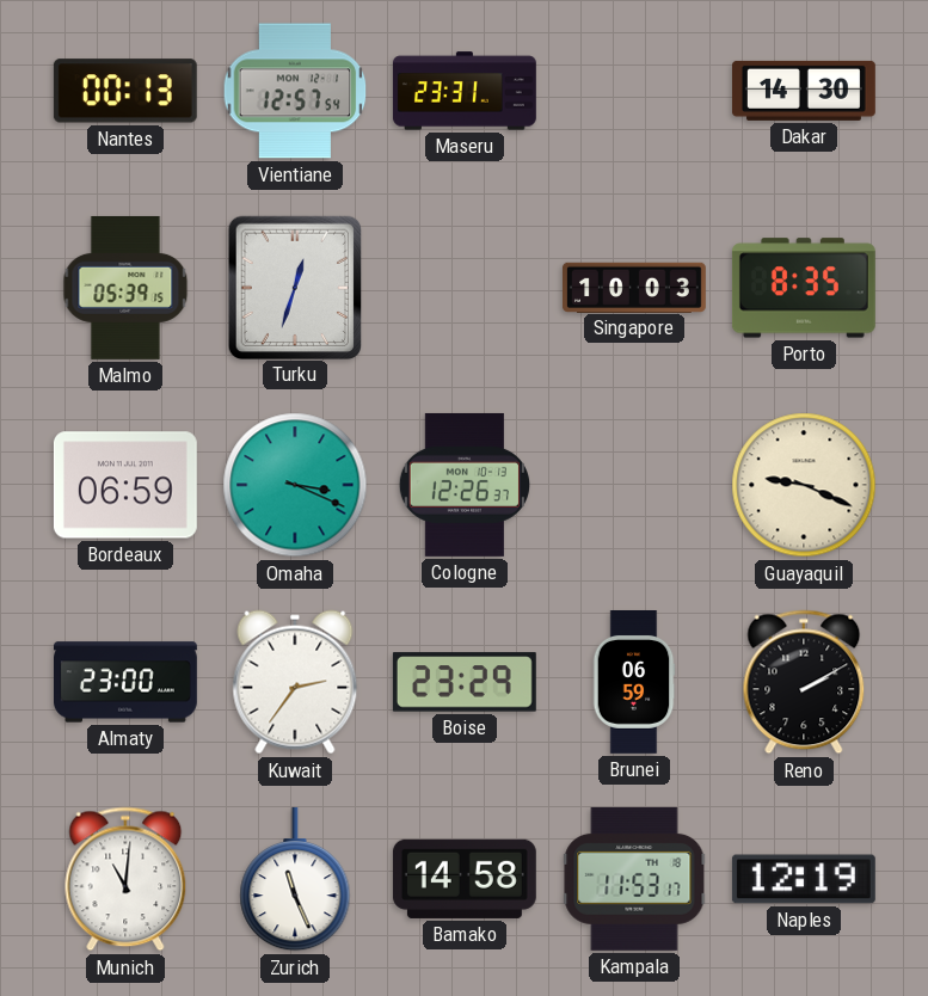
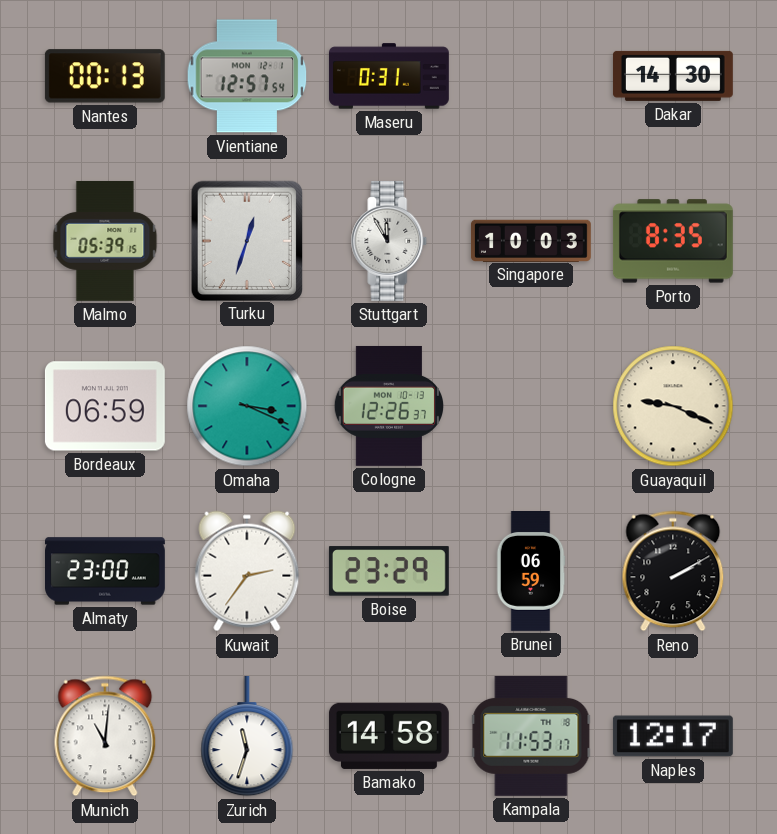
Maseru: 23:31 -> 0:31
Stuttgart: none -> 11:55
Zurich: 11:26 -> 11:33
Naples: 12:19 -> 12:17
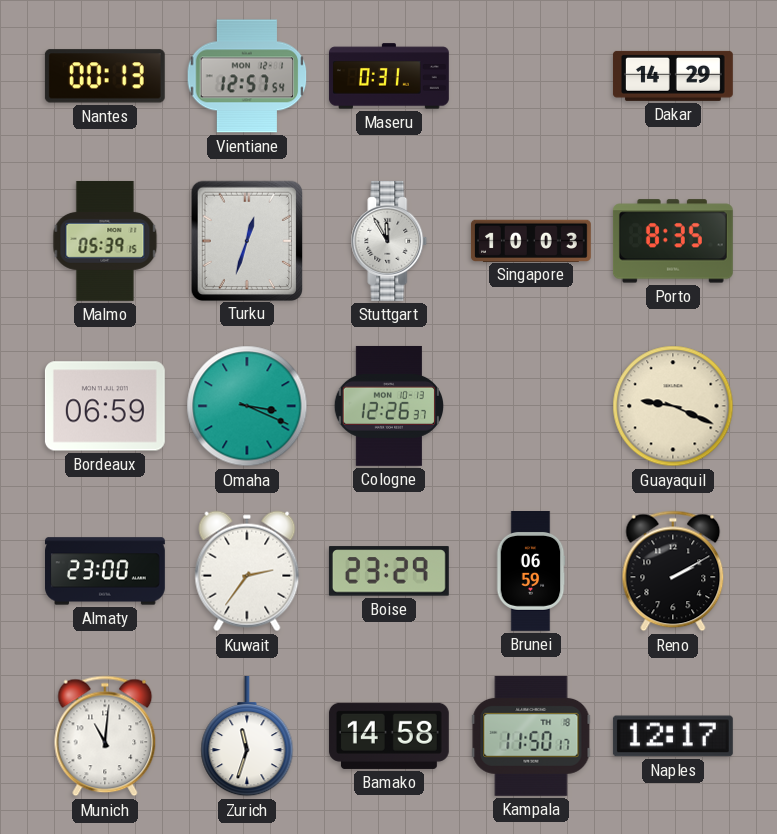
Dakar: 14:30 -> 14:29
Kampala: 11:53 -> 11:50
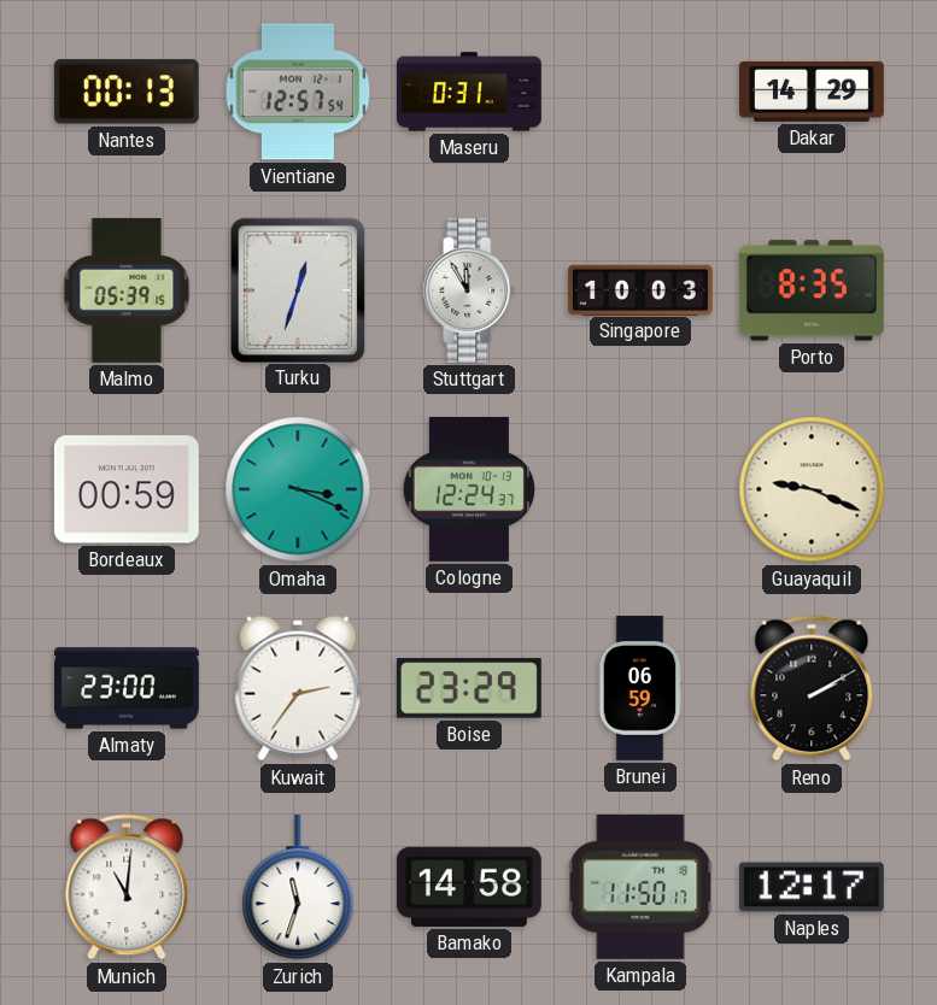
Bordeaux: 06:59 -> 00:59
Cologne: 12:26 -> 12:24
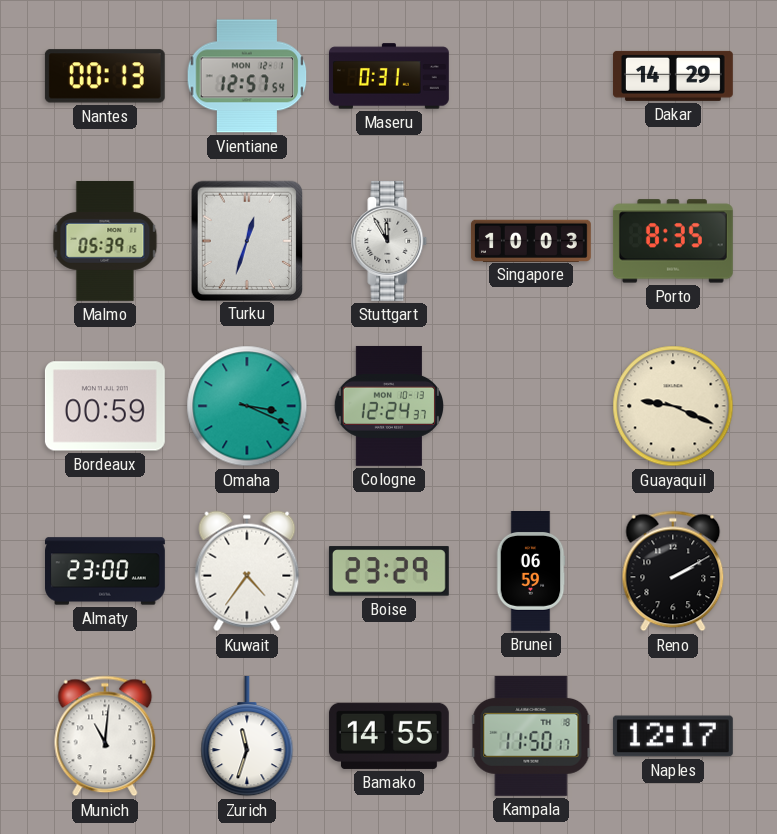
Kuwait: 2:36 -> 4:36
Bamako: 14:58 -> 14:55
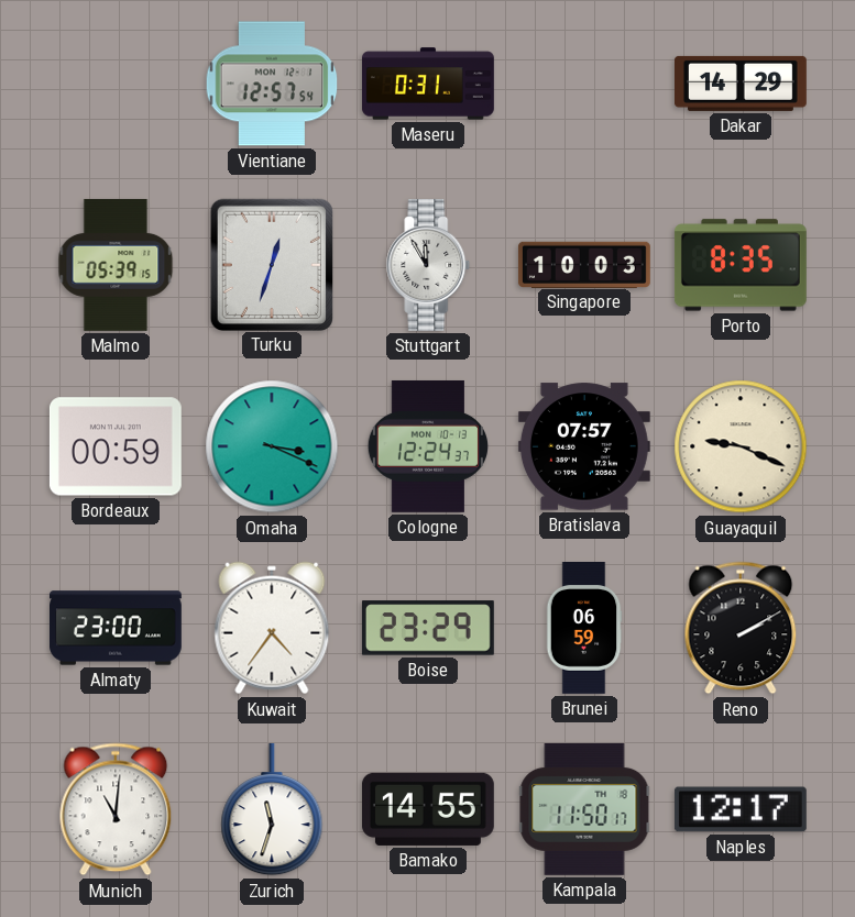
Nantes: 00:13 -> none
Bratislava: none -> 07:57
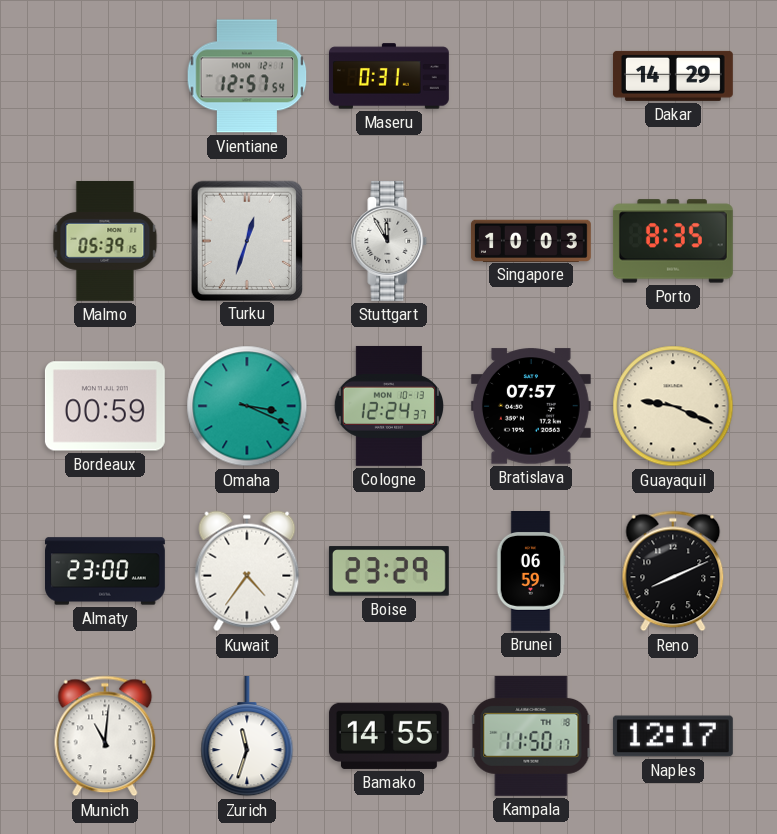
Reno: 2:10 -> 8:11
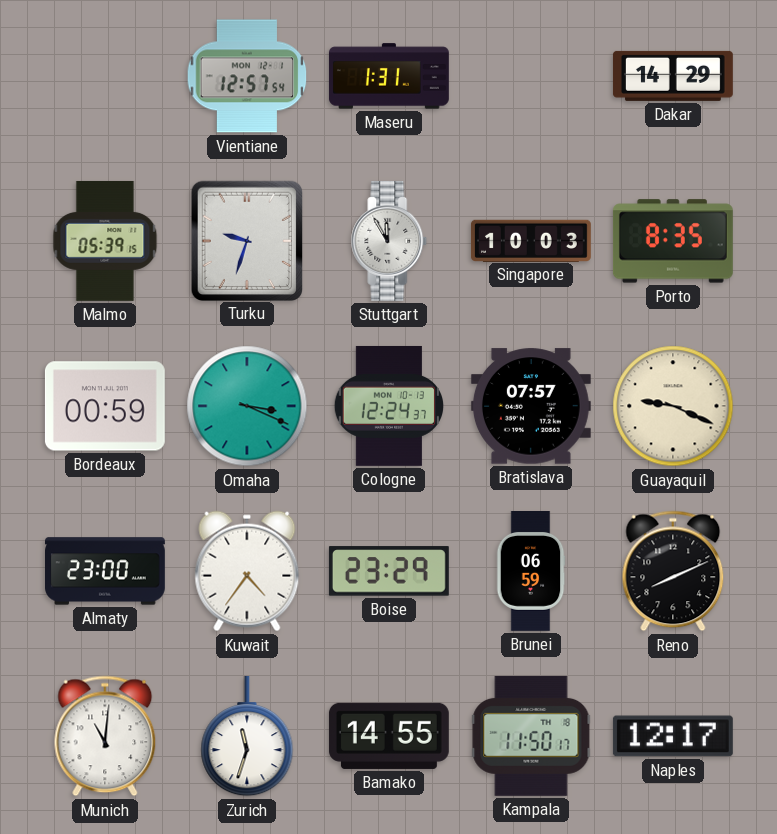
Maseru: 0:31 -> 1:31
Turku: 12:33 -> 9:33
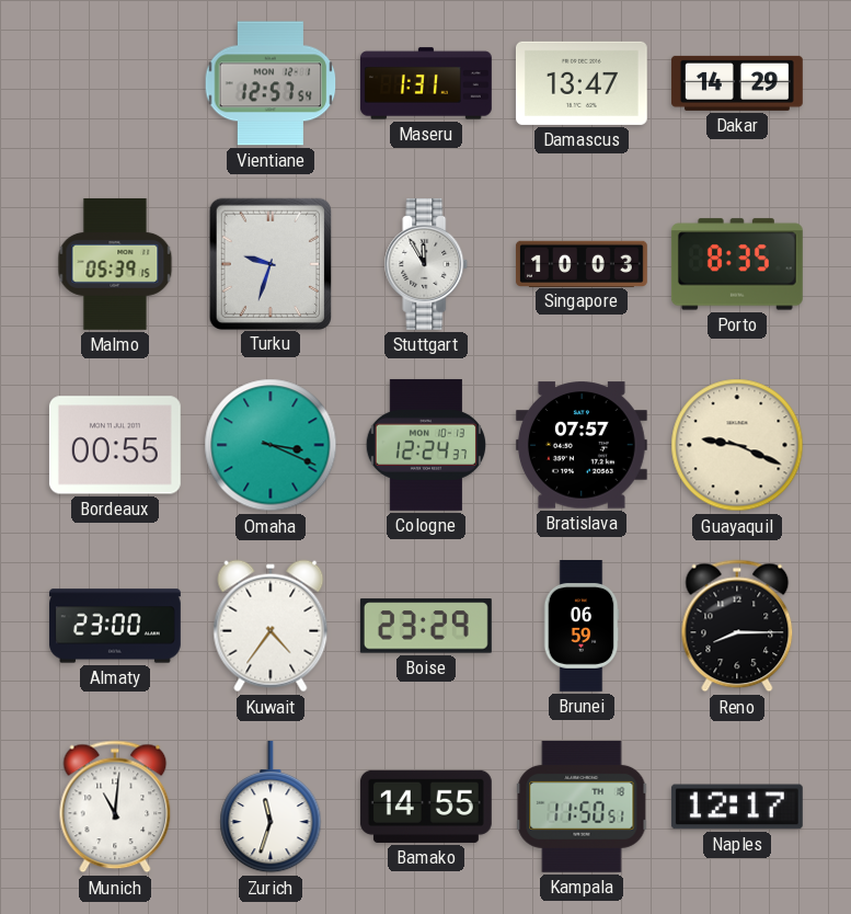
Damascus: none -> 13:47
Bordeaux: 00:59 -> 00:55
Reno: 8:11 -> 8:15
Kampala: 11:50:17 -> 11:50:51
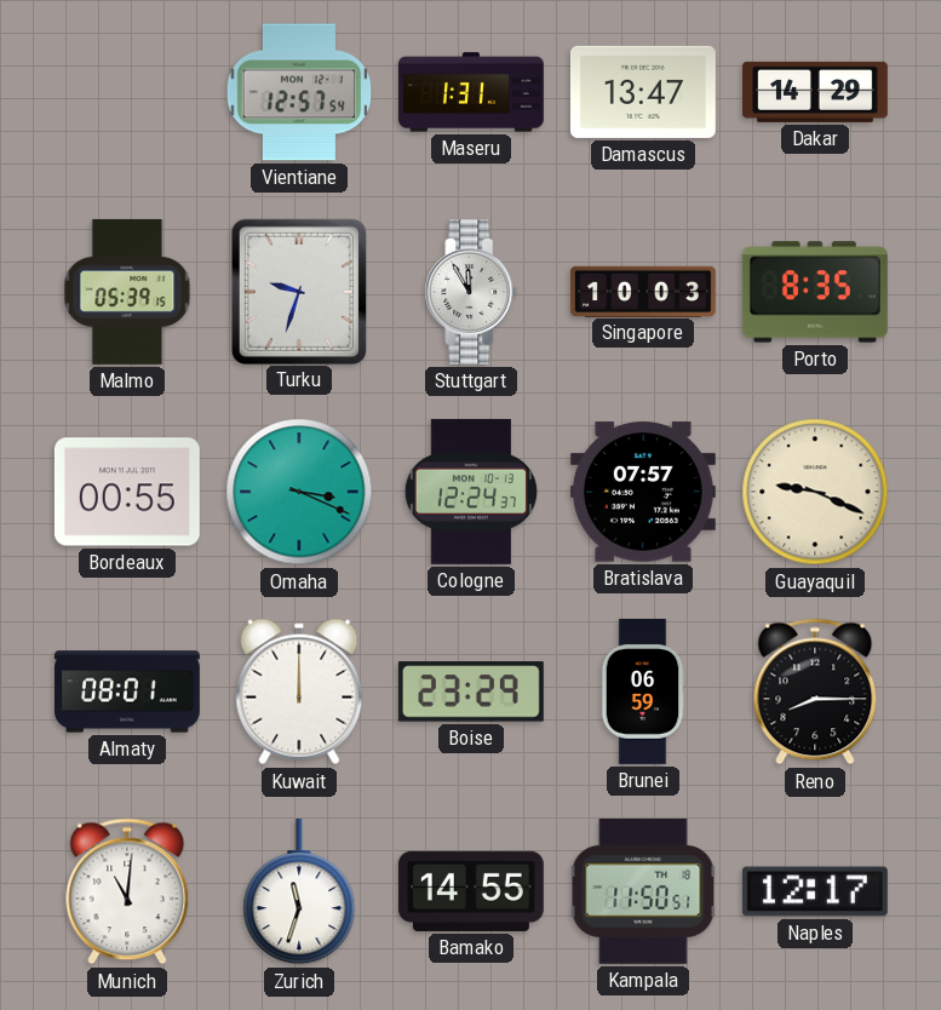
Almaty: 23:00 -> 08:01
Kuwait: 4:36 -> 12:00
